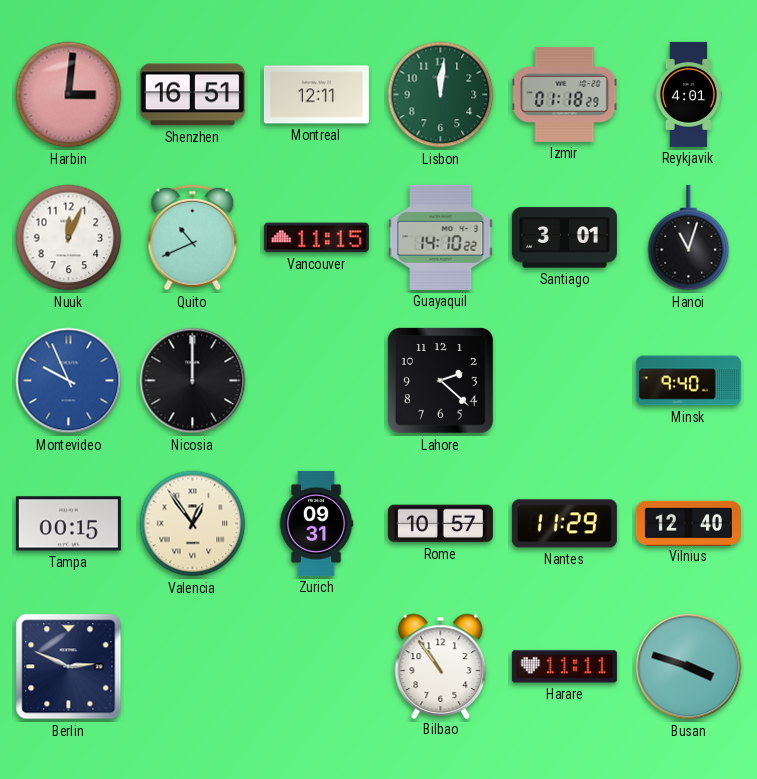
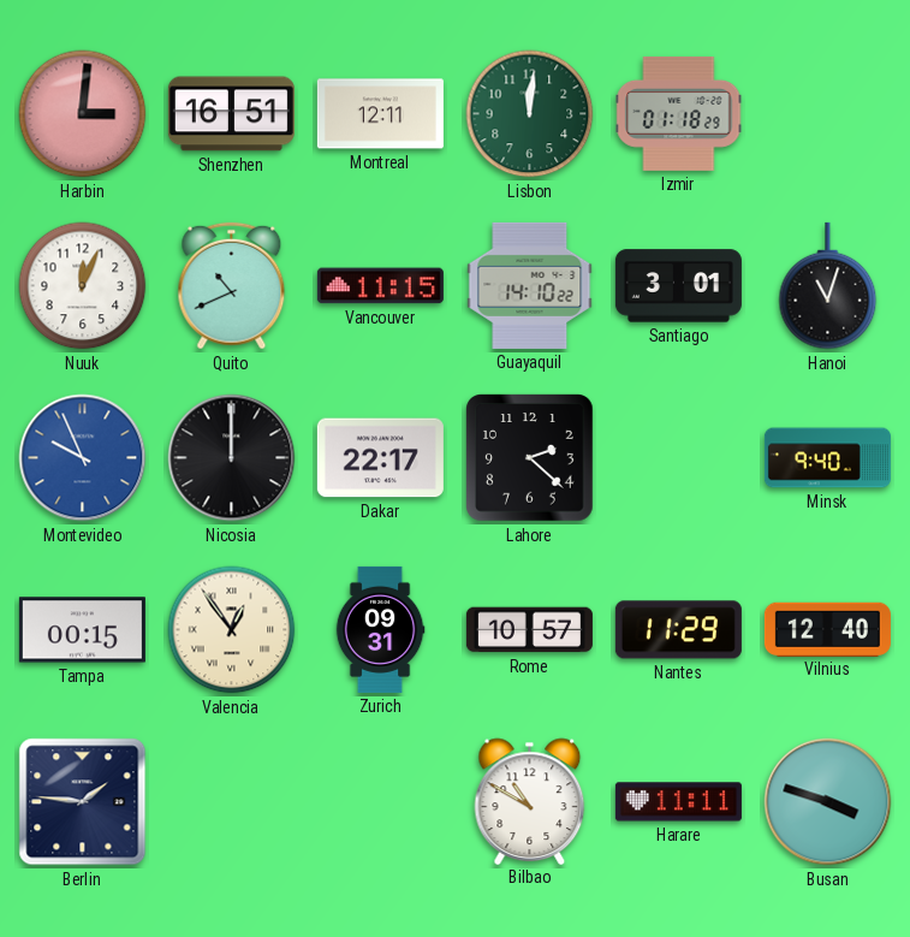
Reykjavik: 4:01 -> none
Dakar: none -> 22:17
Berlin: 2:49 -> 1:46
Bilbao: 10:54 -> 10:50
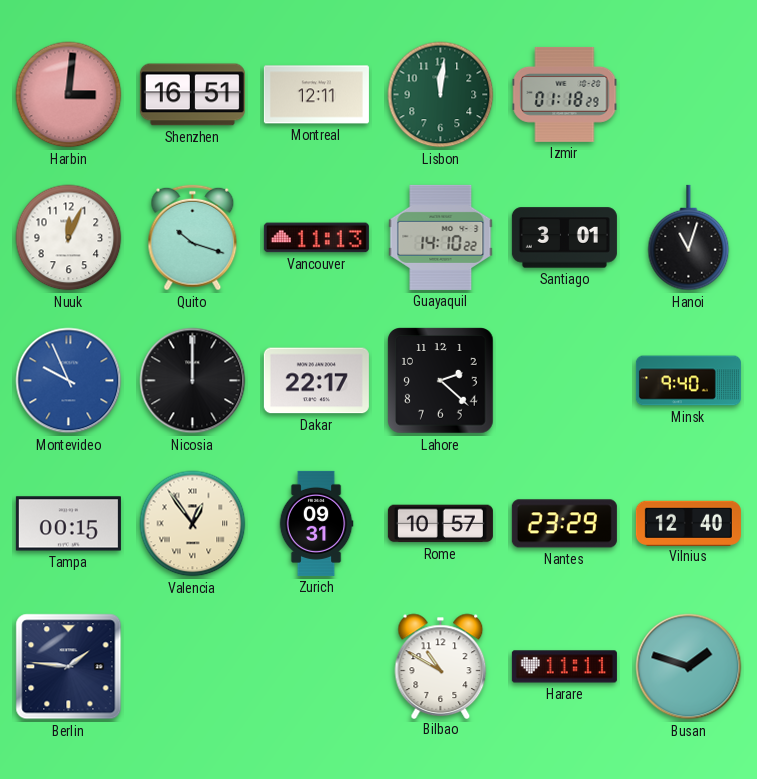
Quito: 10:41 -> 10:18
Vancouver: 11:15 -> 11:13
Nantes: 11:29 -> 23:29
Busan: 3:48 -> 1:48
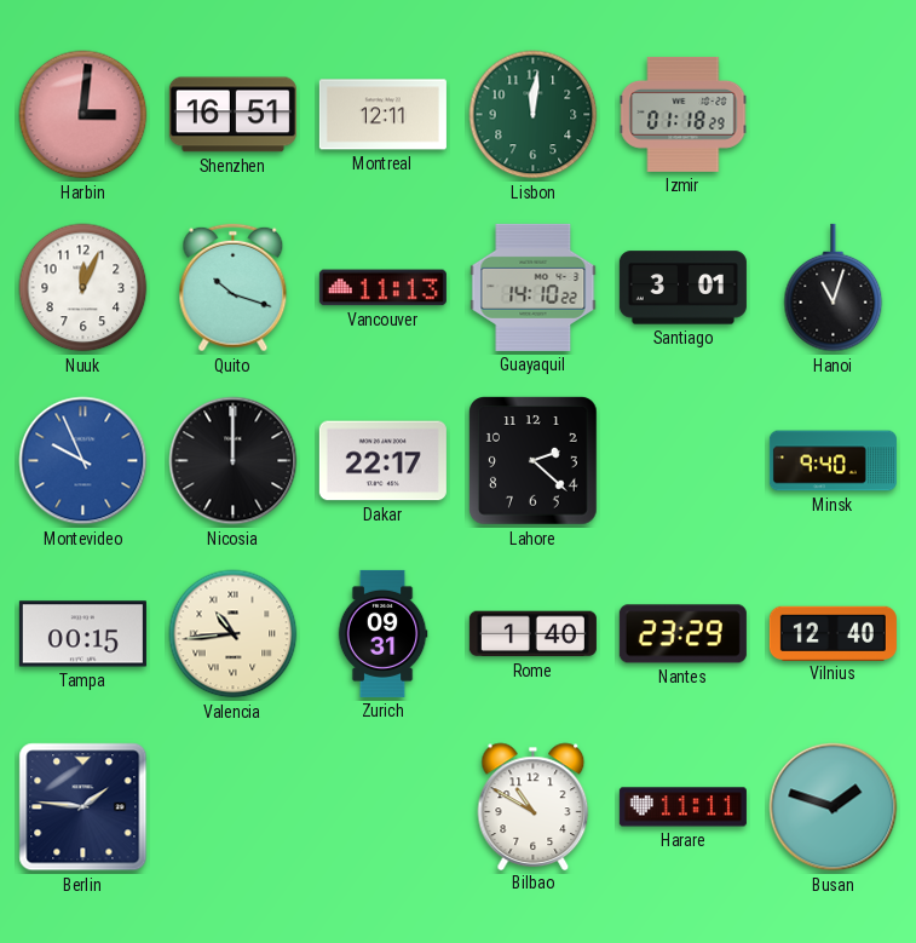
Valencia: 12:54 -> 10:44
Rome: 10:57 -> 1:40
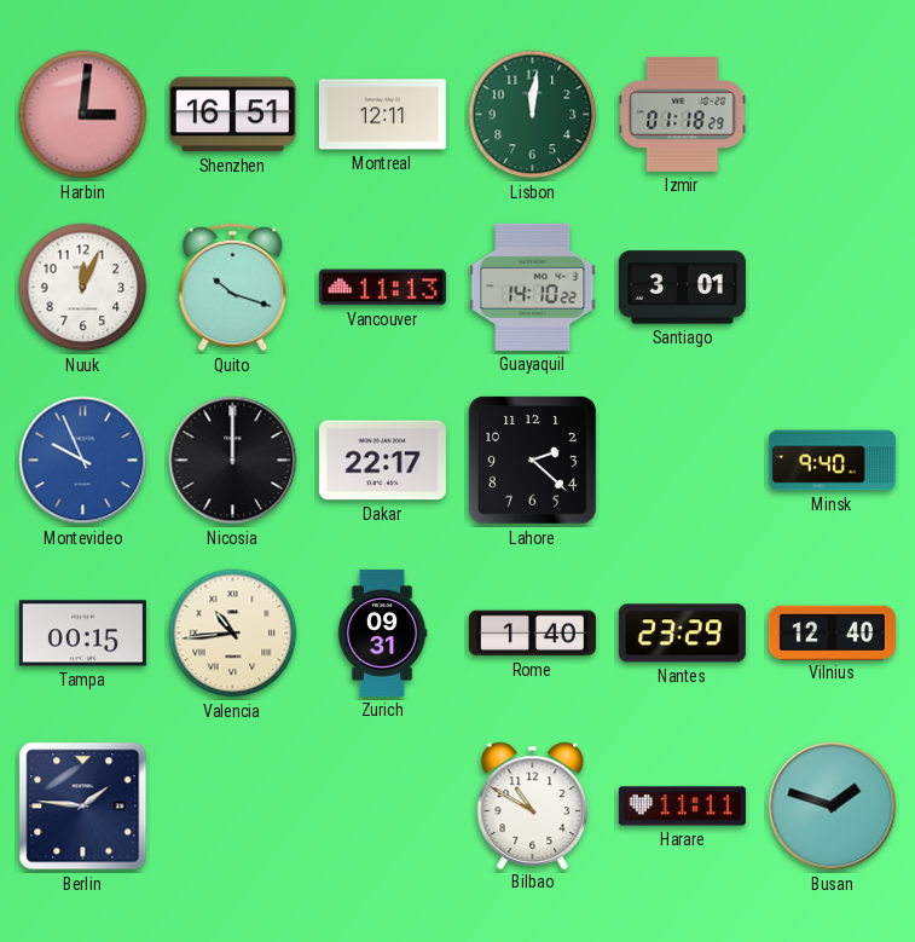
Hanoi: 11:03 -> none
